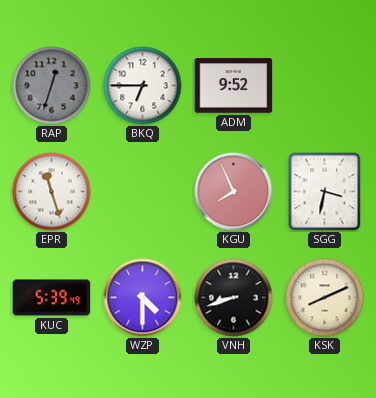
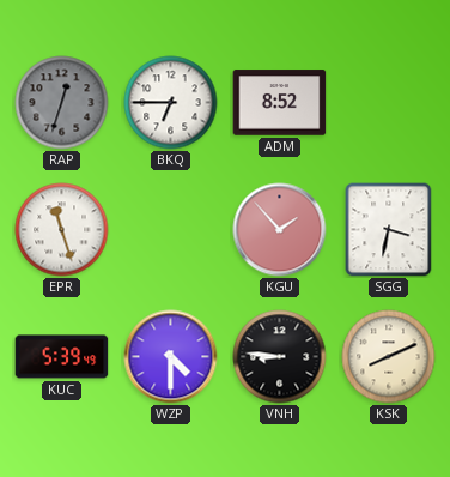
ADM: 9:52 -> 8:52
KGU: 7:56 -> 1:53
VNH: 8:42 -> 8:46
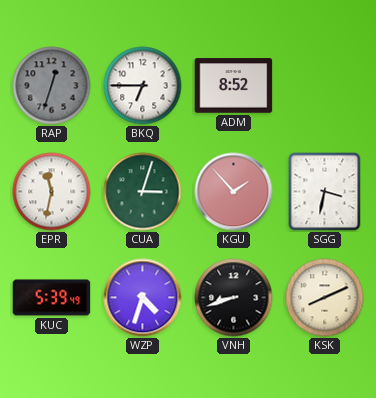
EPR: 11:27 -> 11:32
CUA: none -> 3:03
WZP: 4:30 -> 4:33
VNH: 8:46 -> 8:42
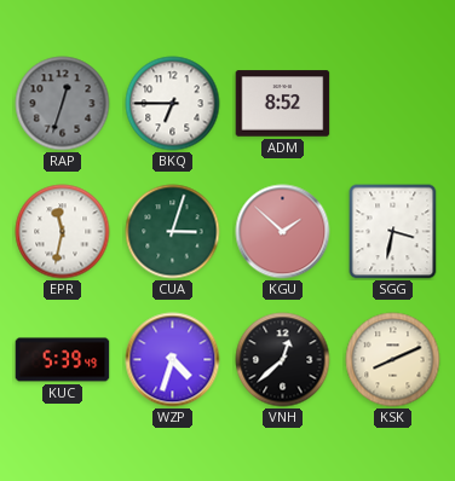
KGU: 1:53 -> 1:52
VNH: 8:42 -> 12:38
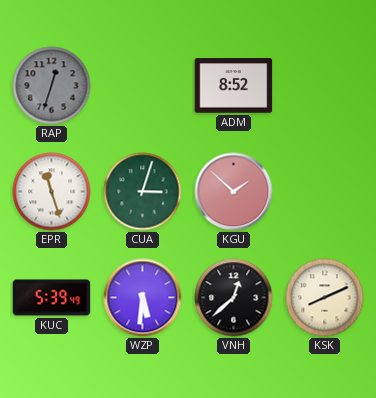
BKQ: 6:45 -> none
EPR: 11:32 -> 11:27
SGG: 3:32 -> none
WZP: 4:33 -> 5:31
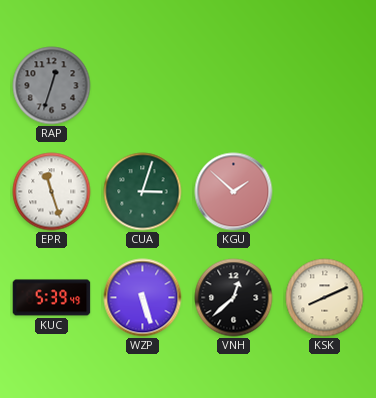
ADM: 8:52 -> none
WZP: 5:31 -> 5:27
